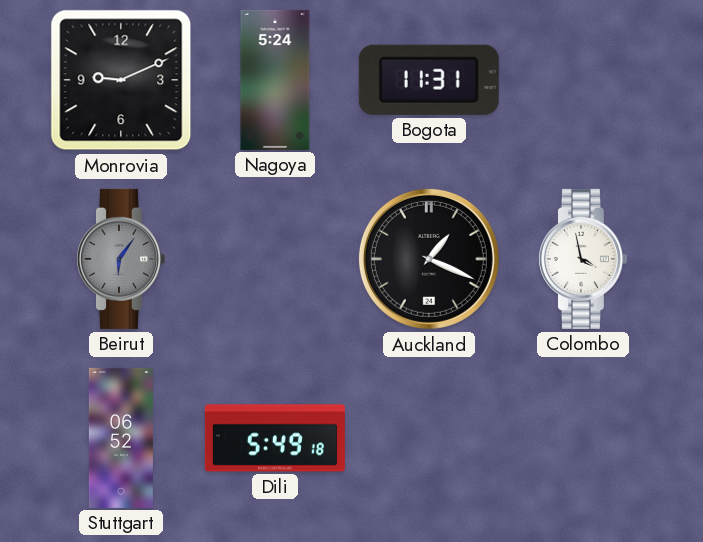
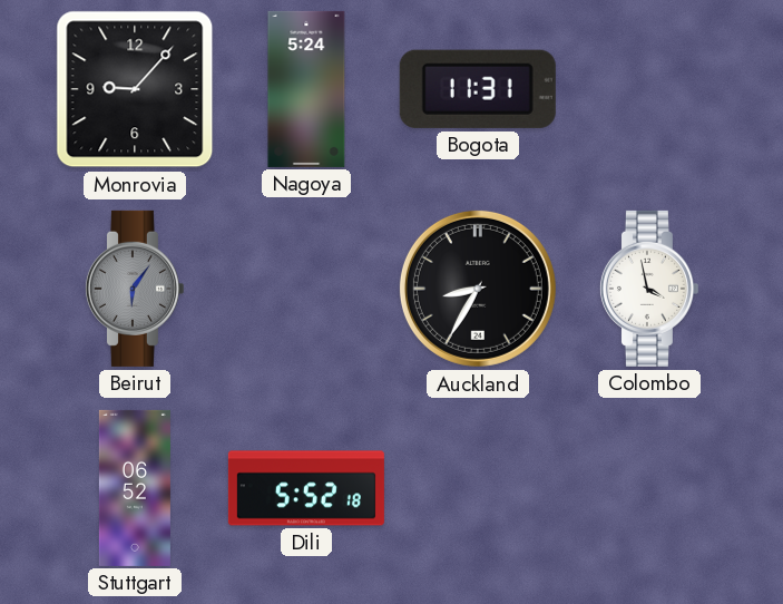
Monrovia: 9:11 -> 9:07
Auckland: 1:19 -> 8:35
Dili: 5:49 -> 5:52
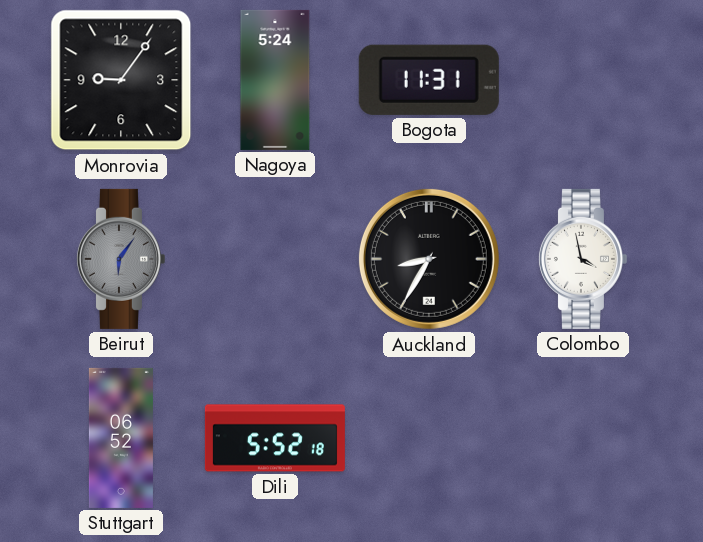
Monrovia: 9:07 -> 9:06
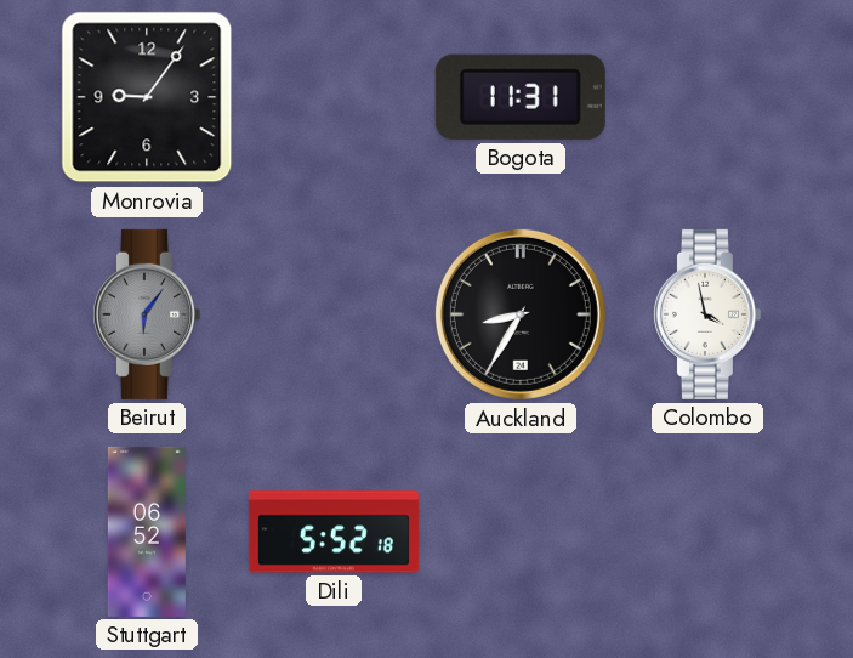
Nagoya: 5:24 -> none
